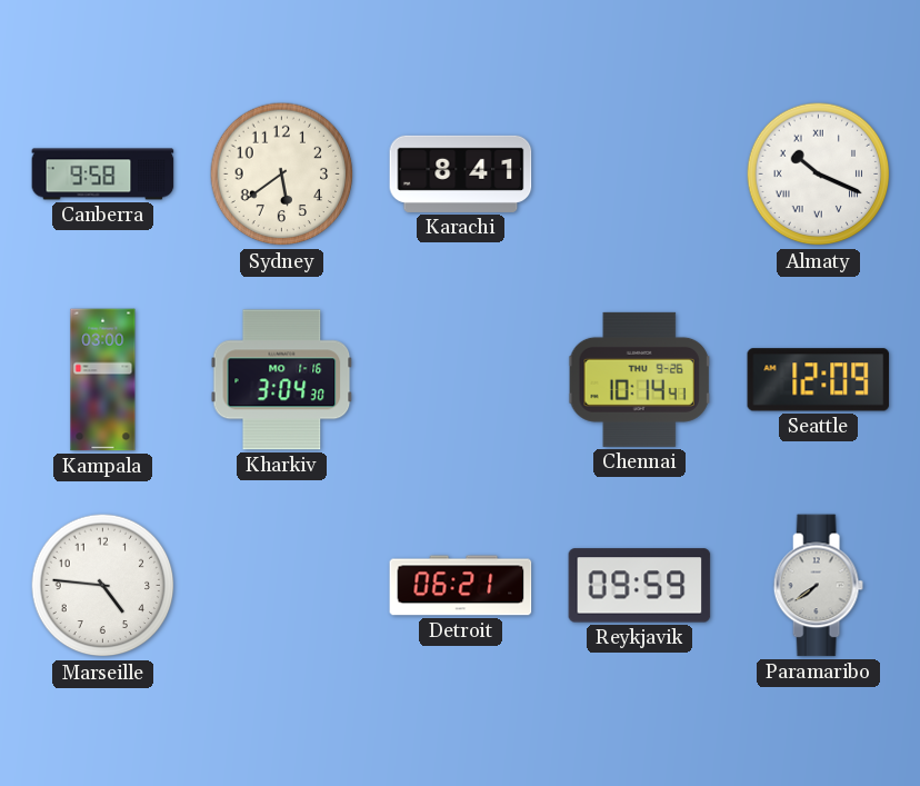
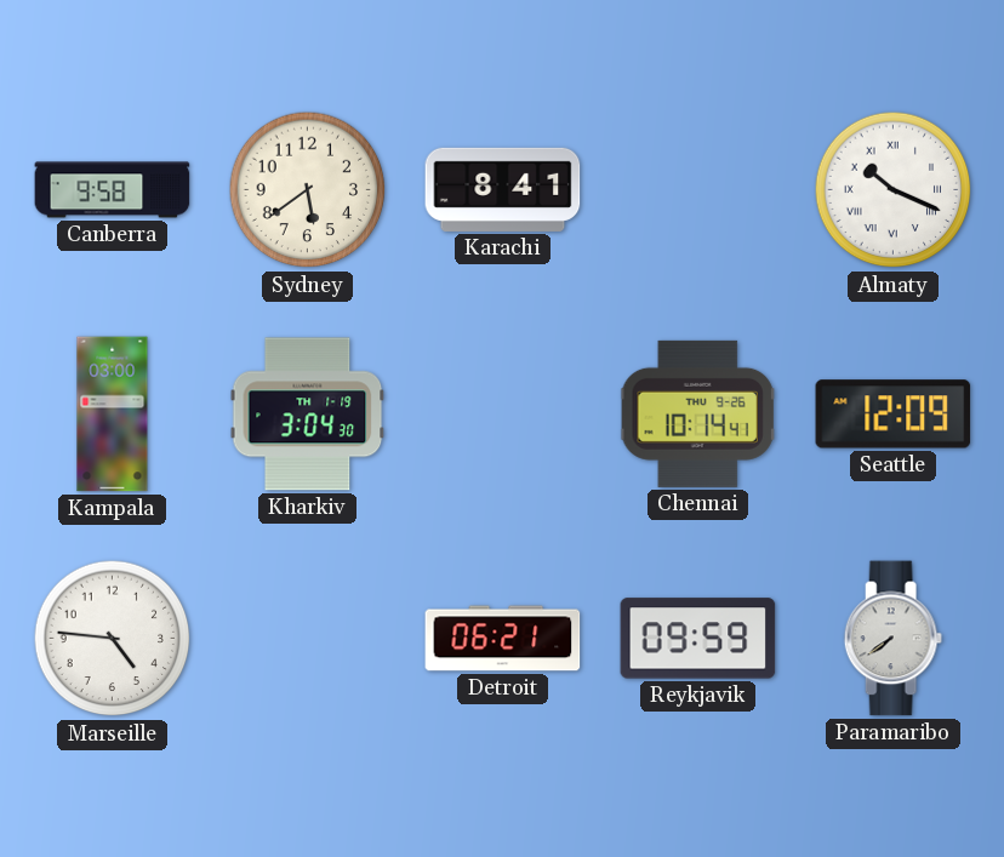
Kharkiv date: MO 1-16 -> TH 1-19
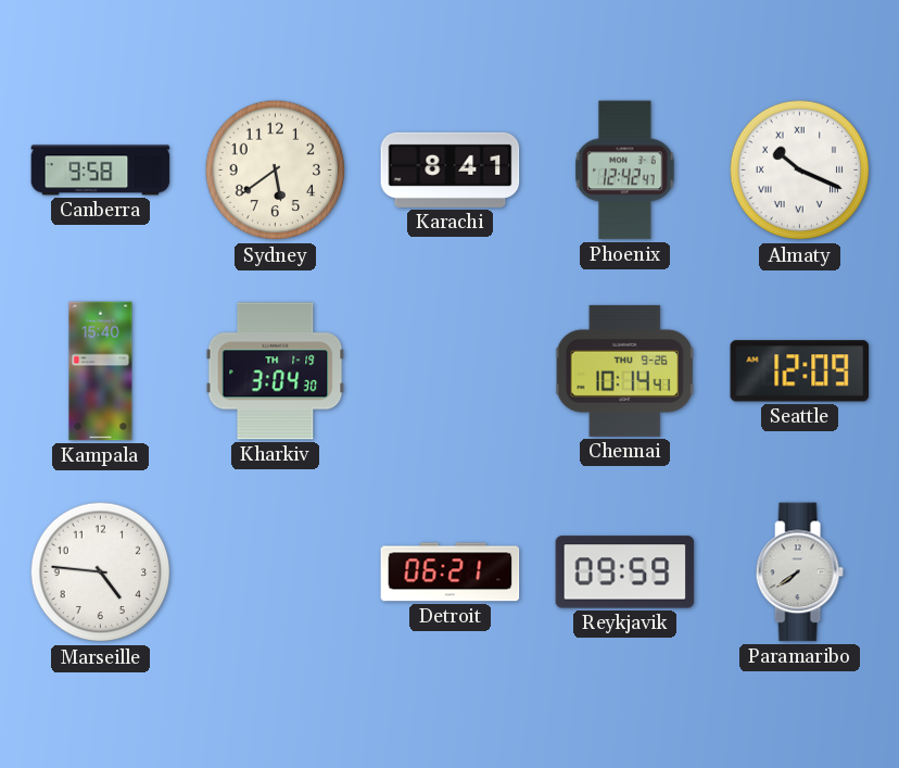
Phoenix: none -> 12:42
Kampala: 03:00 -> 15:40
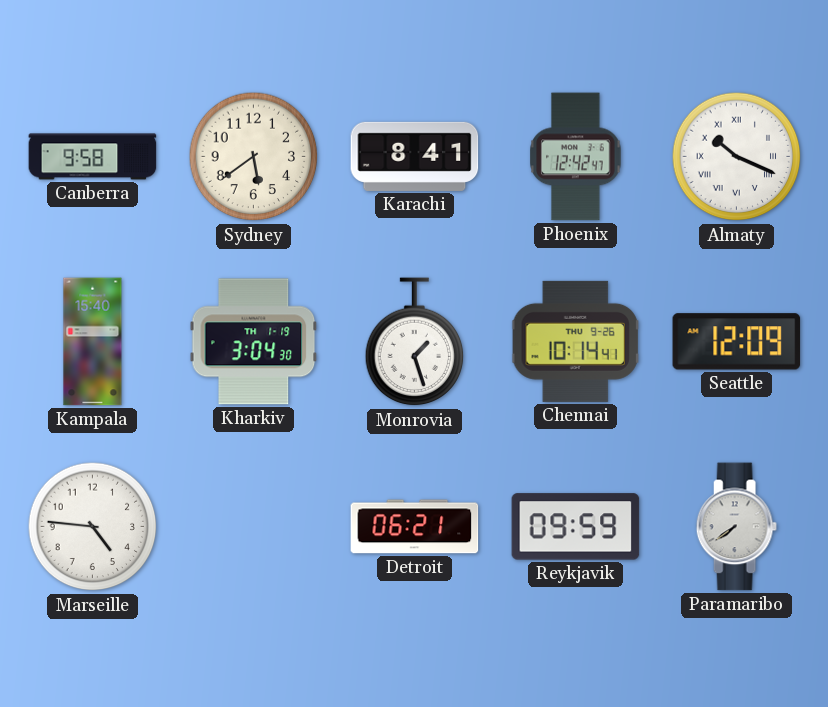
Monrovia: none -> 1:27
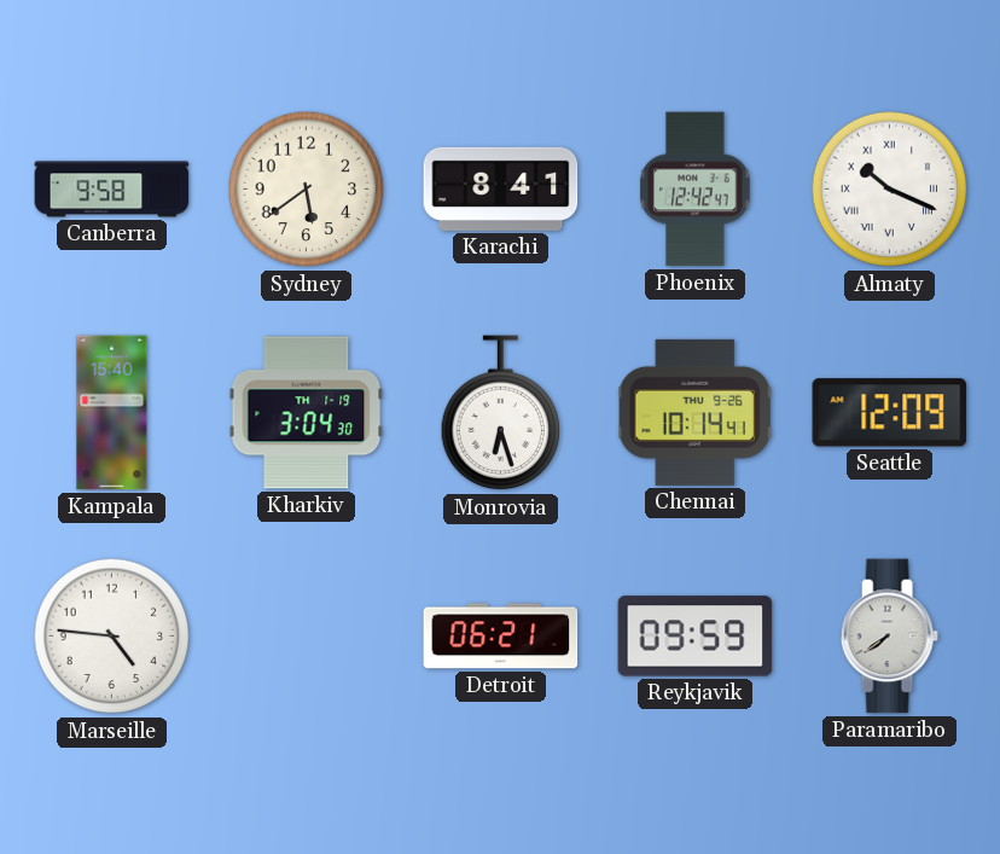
Monrovia: 1:27 -> 6:27
